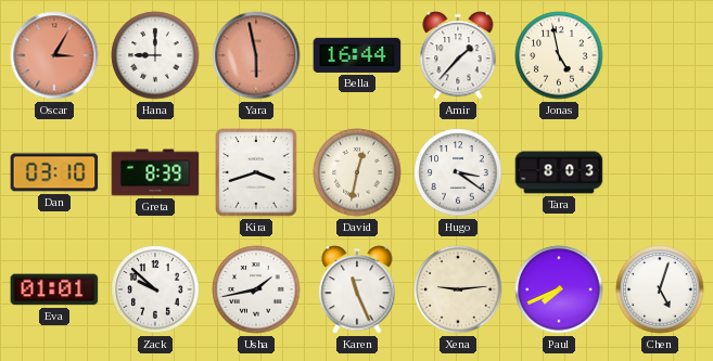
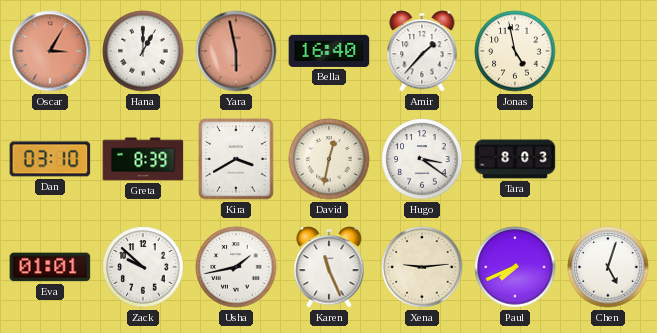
Hana: 9:00 -> 1:00
Bella: 16:44 -> 16:40
Kira: 3:42 -> 3:40
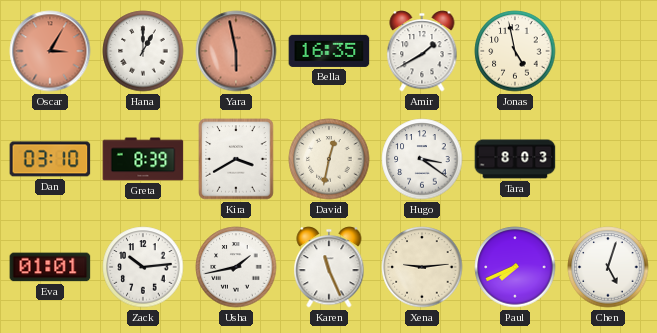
Bella: 16:40 -> 16:35
Amir: 1:37 -> 1:40
Zack: 9:52 -> 10:14
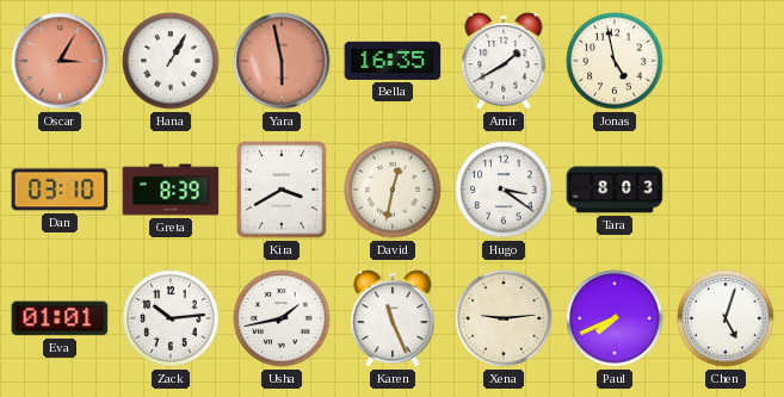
Hana: 1:00 -> 1:05
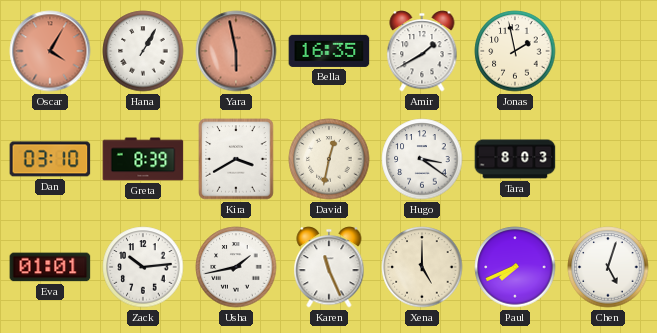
Oscar: 3:05 -> 4:05
Jonas: 4:58 -> 1:58
Xena: 9:14 -> 5:00
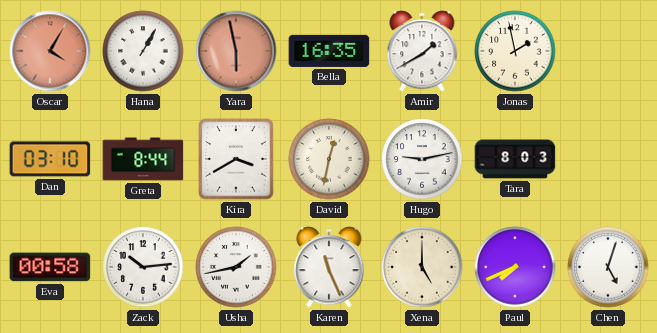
Greta: 8:39 -> 8:44
Hugo: 3:21 -> 9:13
Eva: 01:01 -> 00:58
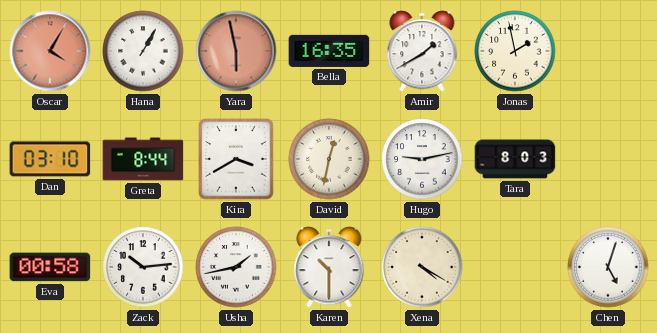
Karen: 11:26 -> 10:30
Xena: 5:00 -> 4:20
Paul: 7:41 -> none
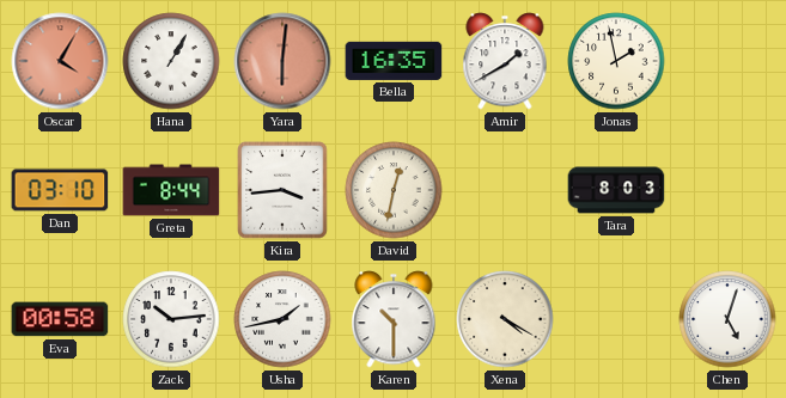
Yara: 5:58 -> 6:01
Kira: 3:40 -> 3:44
Hugo: 9:13 -> none
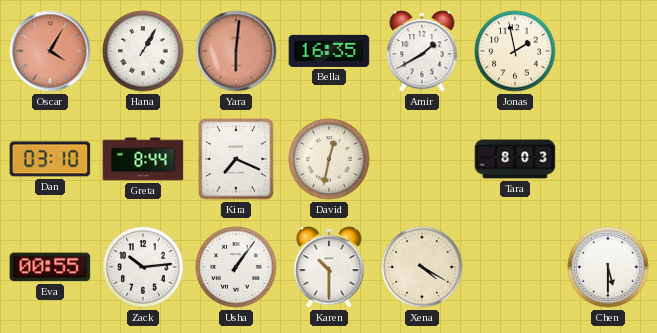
Kira: 3:44 -> 7:19
Eva: 00:58 -> 00:55
Usha: 1:43 -> 1:06
Chen: 5:03 -> 5:30
